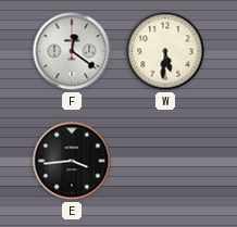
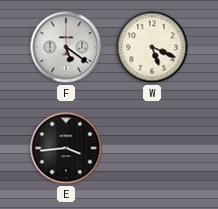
F: 12:21 -> 5:21
W: 5:31 -> 5:19
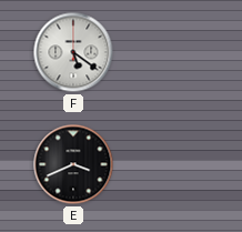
W: 5:19 -> none
E: 3:44 -> 3:41
